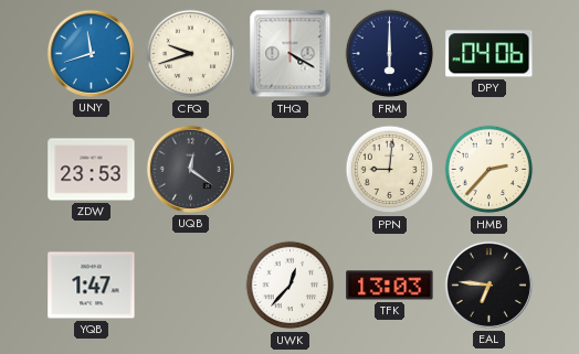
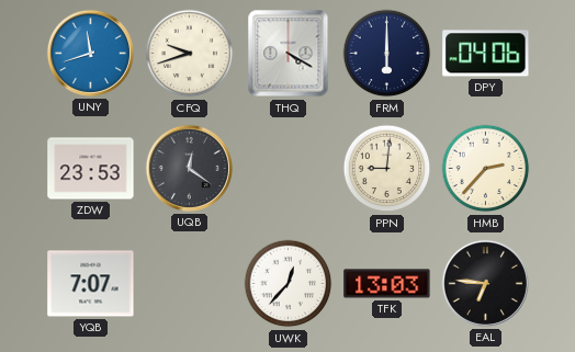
YQB: 1:47 -> 7:07
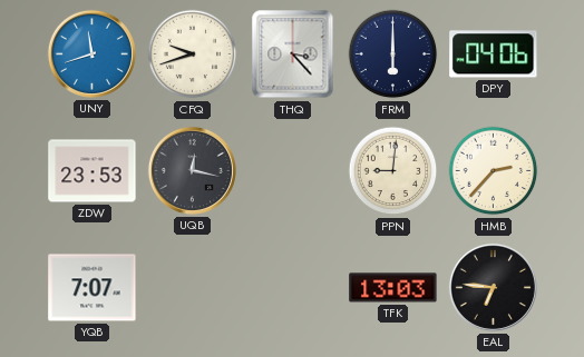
THQ: 4:20 -> 3:23
UQB: 12:21 -> 12:17
UWK: 12:37 -> none
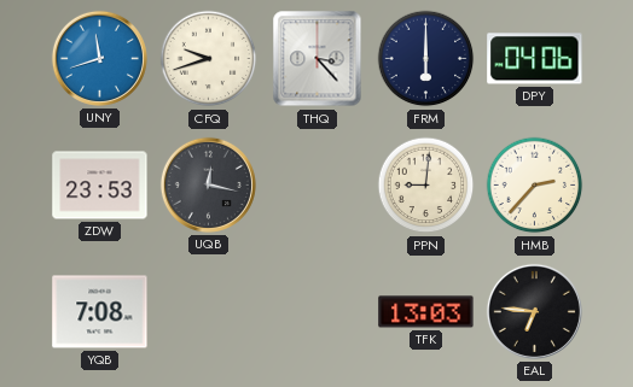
YQB: 7:07 -> 7:08
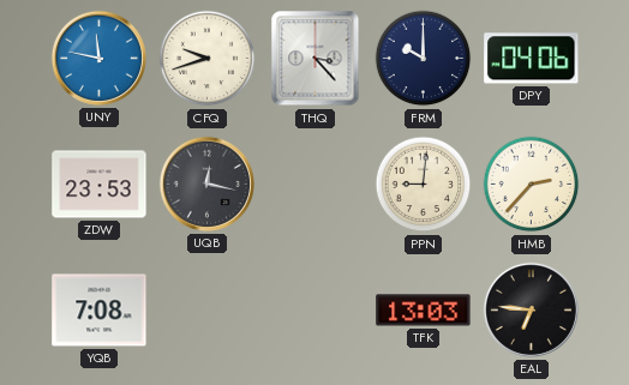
UNY: 11:42 -> 11:47
FRM: 6:00 -> 10:00
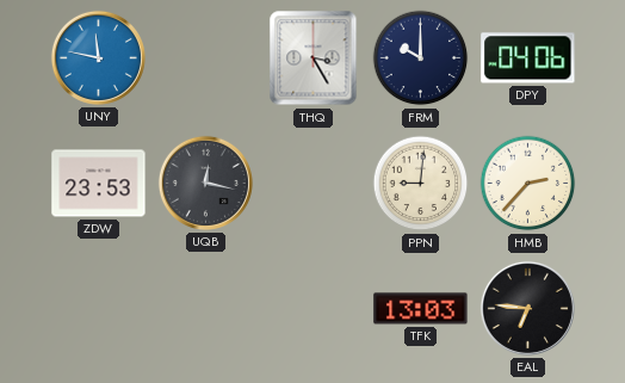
CFQ: 9:42 -> none
THQ: 3:23 -> 3:25
YQB: 7:08 -> none
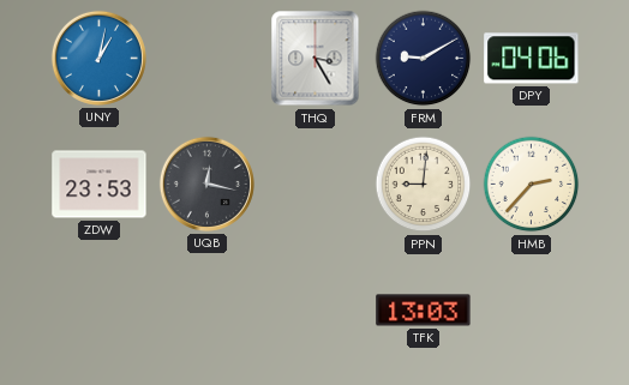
UNY: 11:47 -> 1:02
FRM: 10:00 -> 9:10
EAL: 6:46 -> none
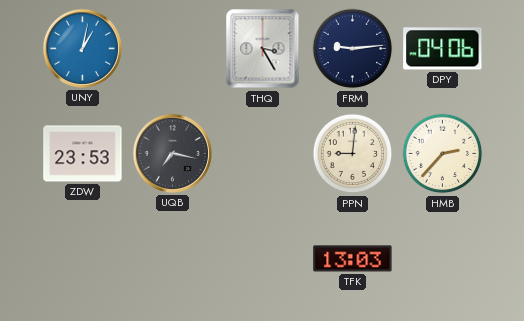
FRM: 9:10 -> 9:14
UQB: 12:17 -> 7:17
